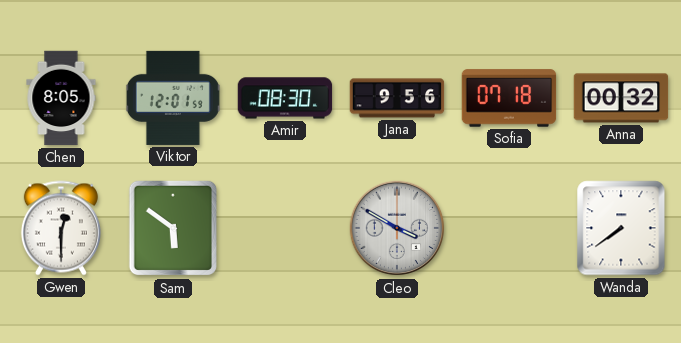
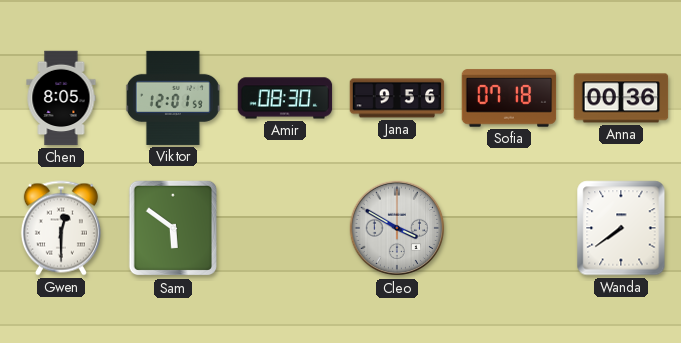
Anna: 00:32 -> 00:36
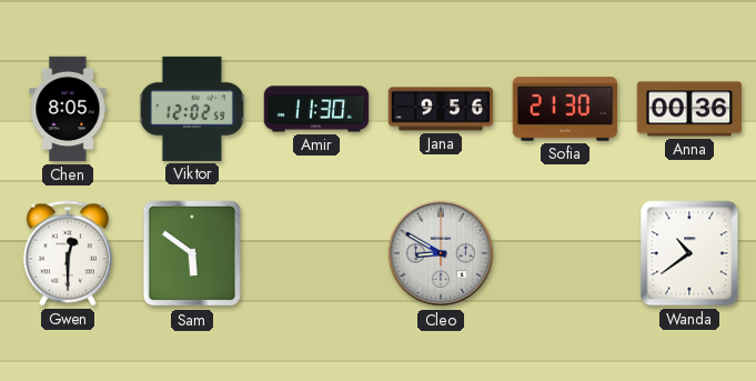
Viktor: 12:01 -> 12:02
Amir: 08:30 -> 11:30
Sofia: 07:18 -> 21:30
Cleo: 3:50 -> 8:50
Wanda: 7:39 -> 10:39
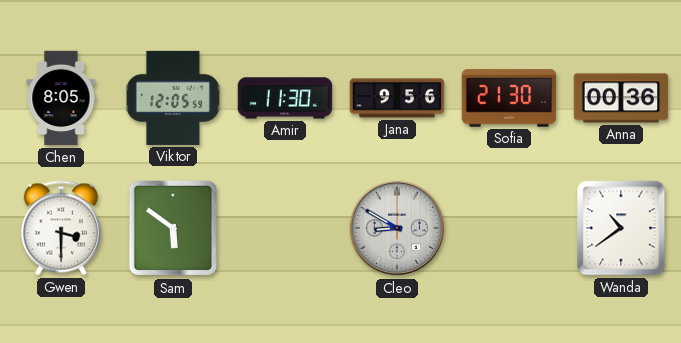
Viktor: 12:02 -> 12:05
Gwen: 12:30 -> 3:30
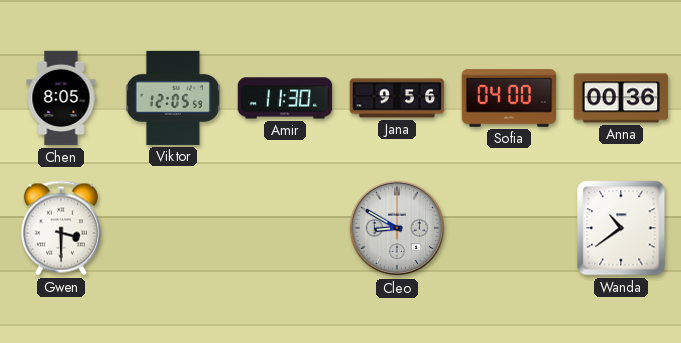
Sofia: 21:30 -> 04:00
Sam: 5:51 -> none
